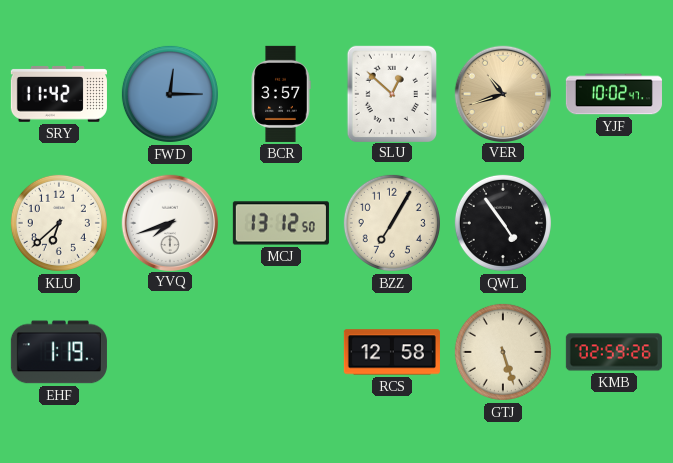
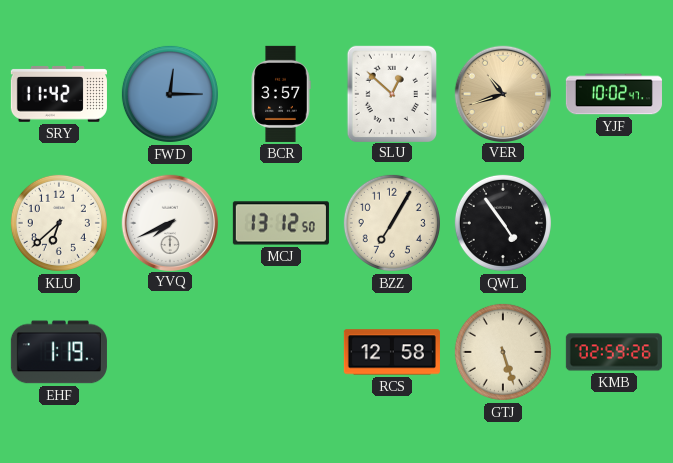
YVQ: 7:42 -> 7:41
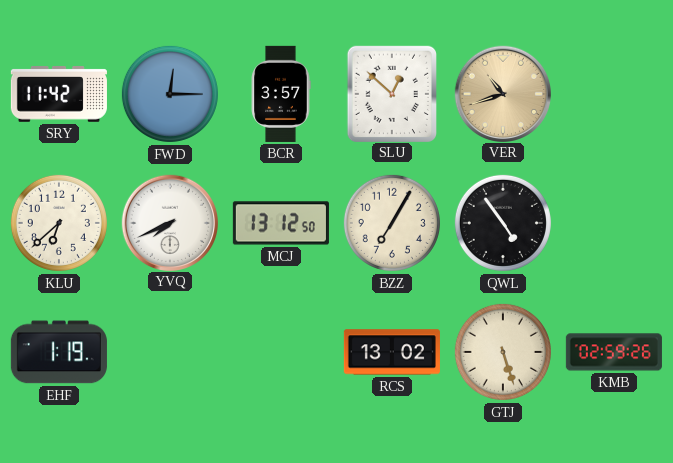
YJF: 10:02 -> none
RCS: 12:58 -> 13:02
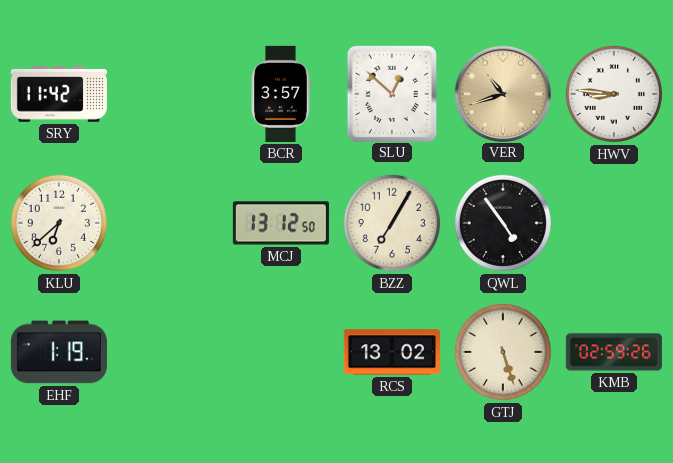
FWD: 12:15 -> none
HWV: none -> 8:46
YVQ: 7:41 -> none
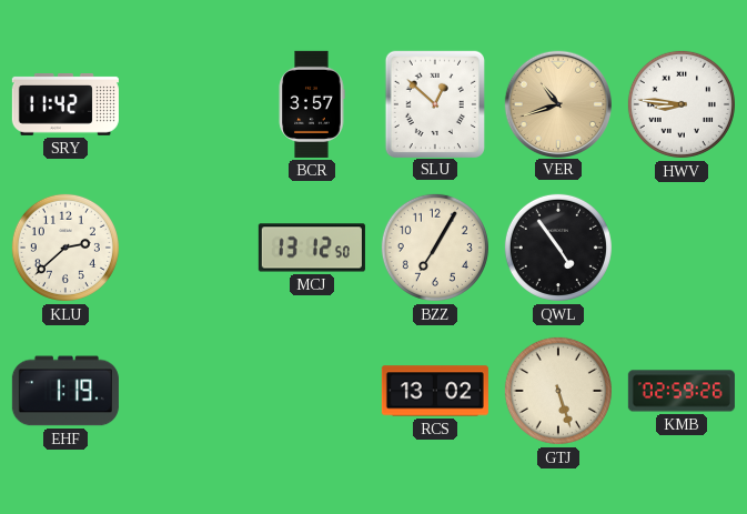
KLU: 6:38 -> 2:38
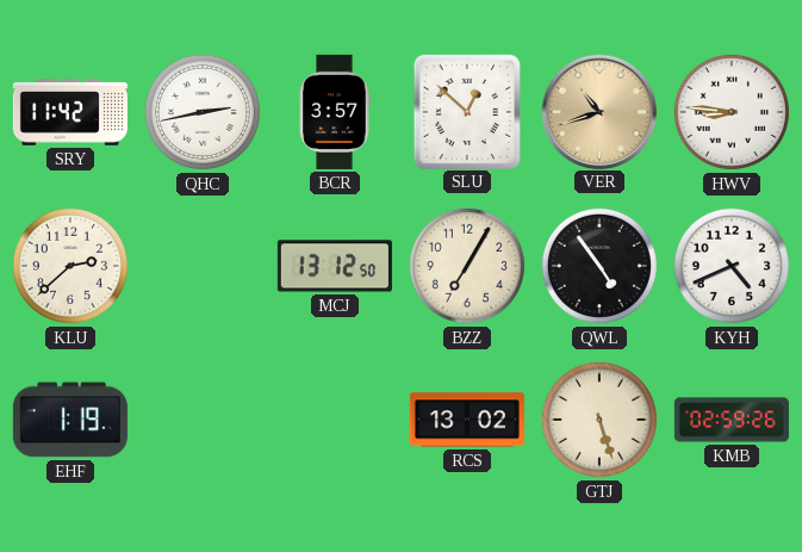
QHC: none -> 2:43
KYH: none -> 4:41
